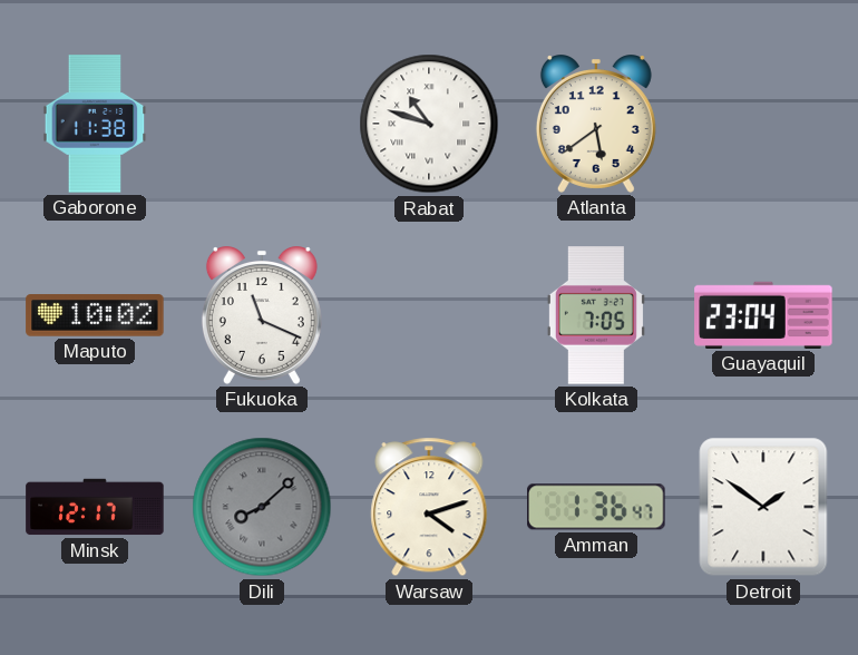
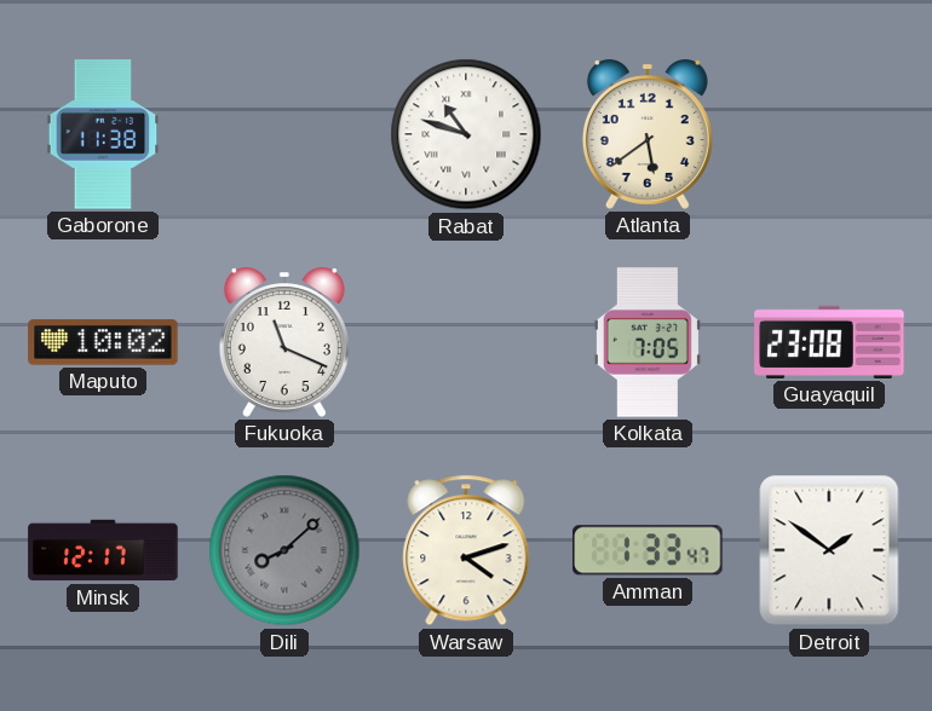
Guayaquil: 23:04 -> 23:08
Amman: 1:36 -> 1:33
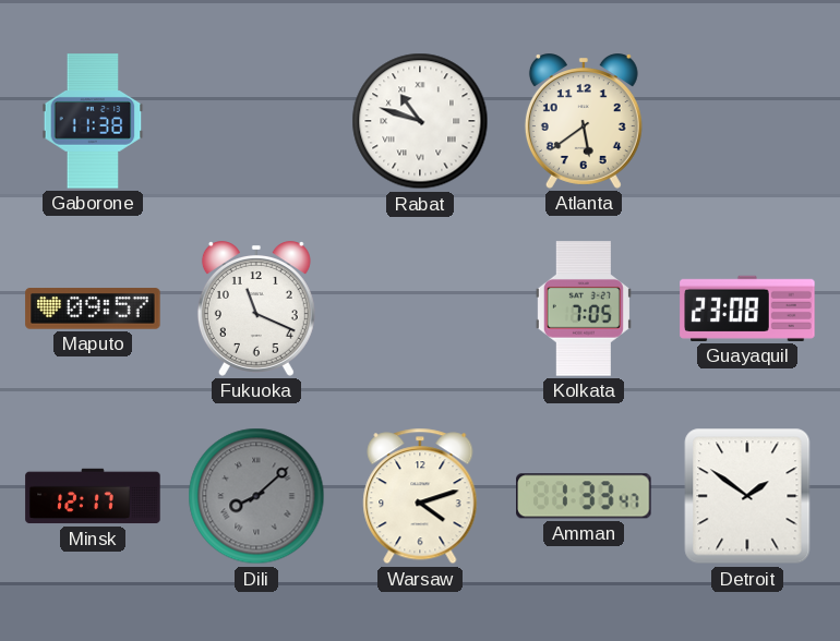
Maputo: 10:02 -> 09:57
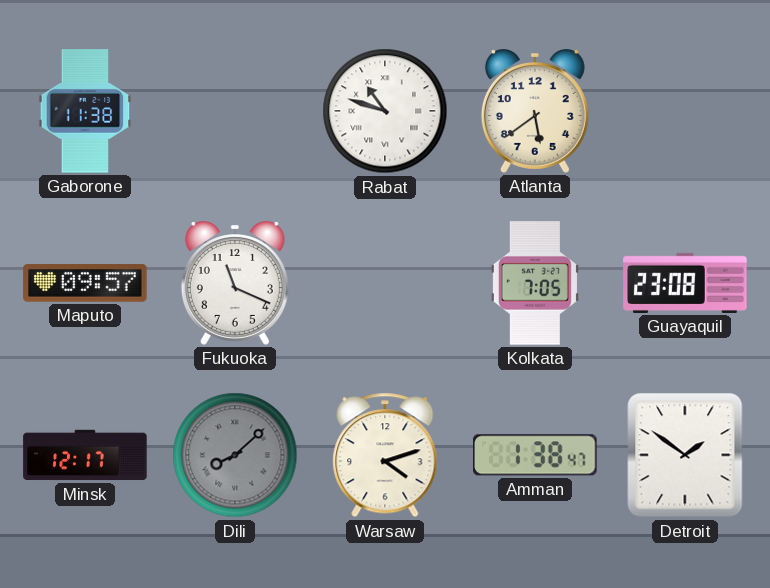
Amman: 1:33 -> 1:38
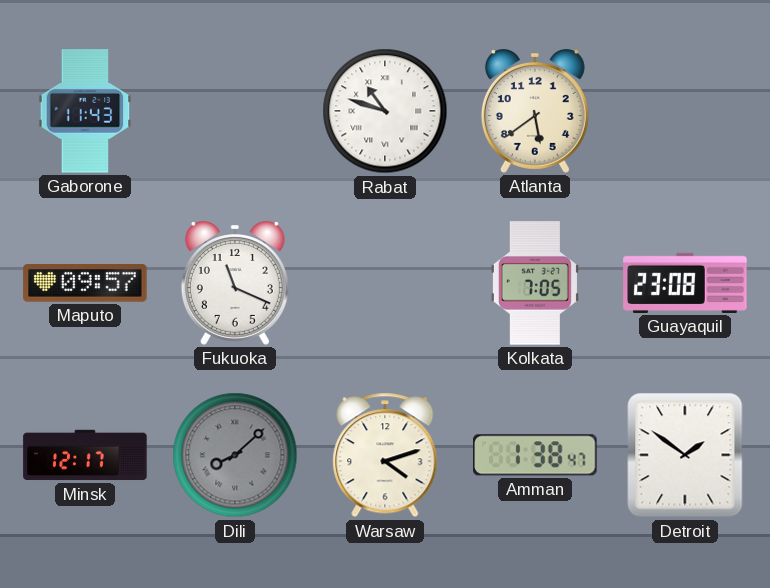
Gaborone: 11:38 -> 11:43
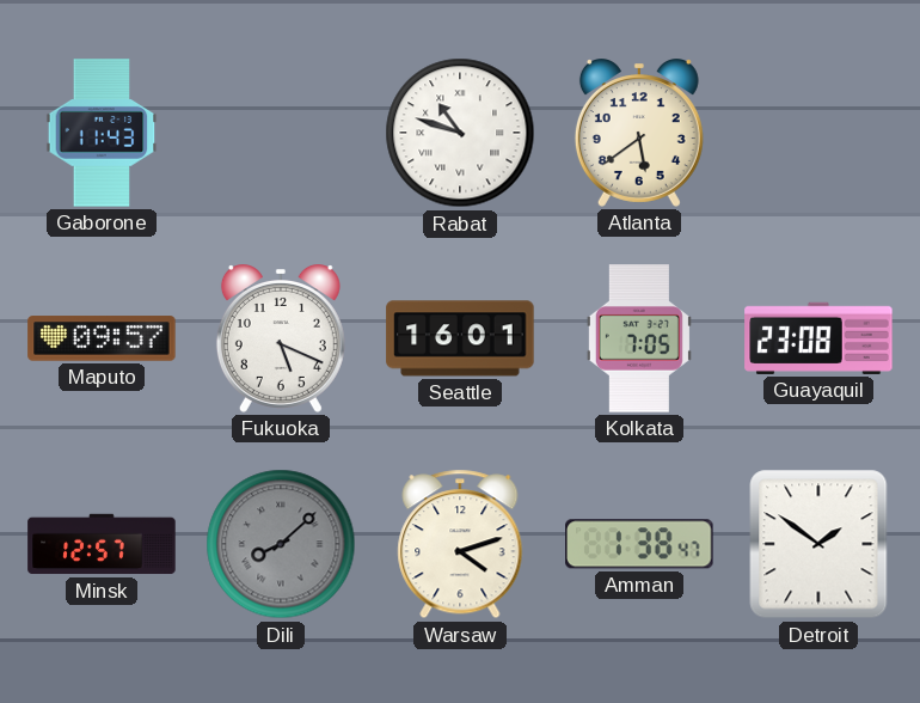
Fukuoka: 11:19 -> 5:19
Seattle: none -> 16:01
Minsk: 12:17 -> 12:57
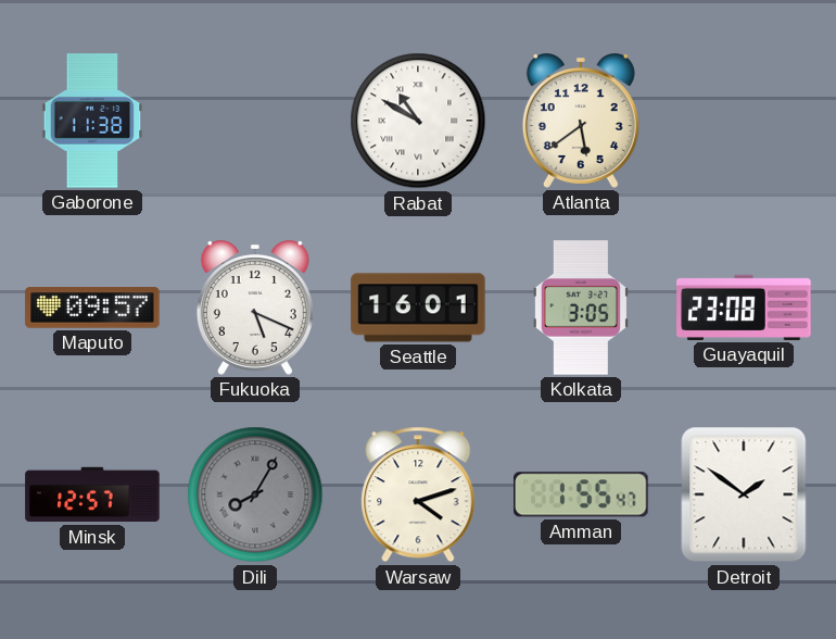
Gaborone: 11:43 -> 11:38
Rabat: 10:48 -> 10:50
Kolkata: 7:05 -> 3:05
Dili: 8:08 -> 8:05
Amman: 1:38 -> 1:55
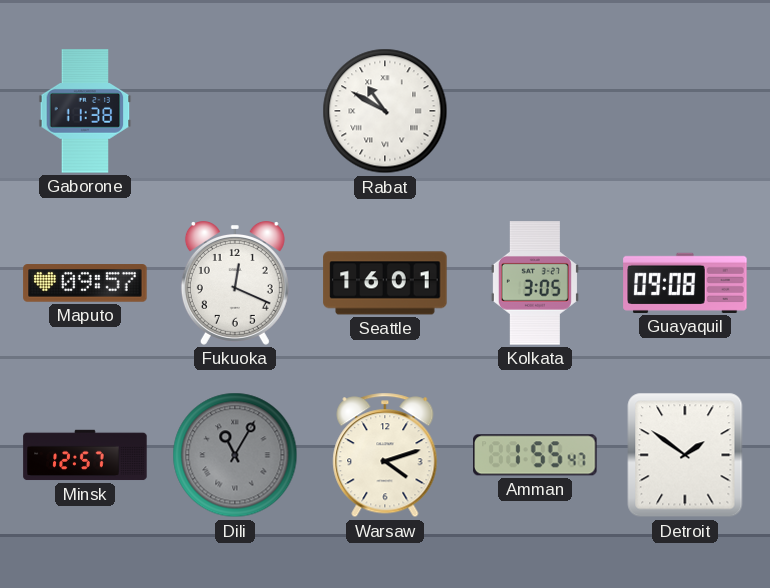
Atlanta: 5:39 -> none
Fukuoka: 5:19 -> 12:19
Guayaquil: 23:08 -> 09:08
Dili: 8:05 -> 11:05
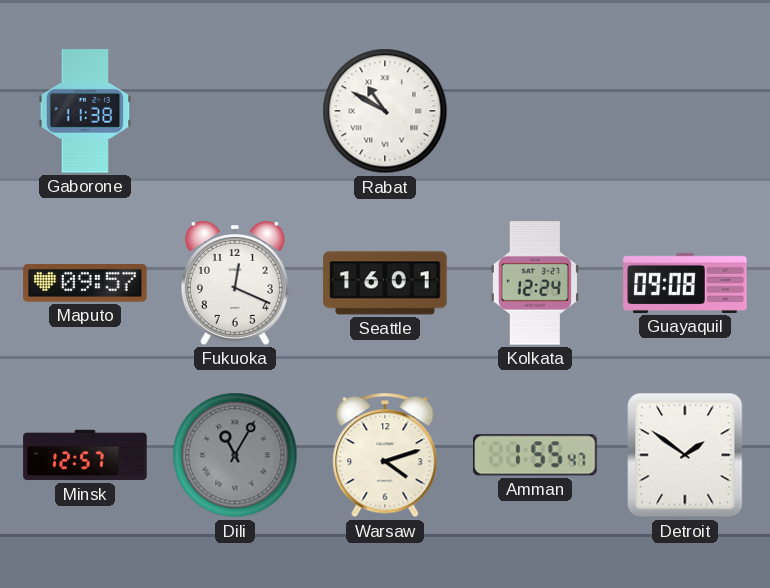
Kolkata: 3:05 -> 12:24
